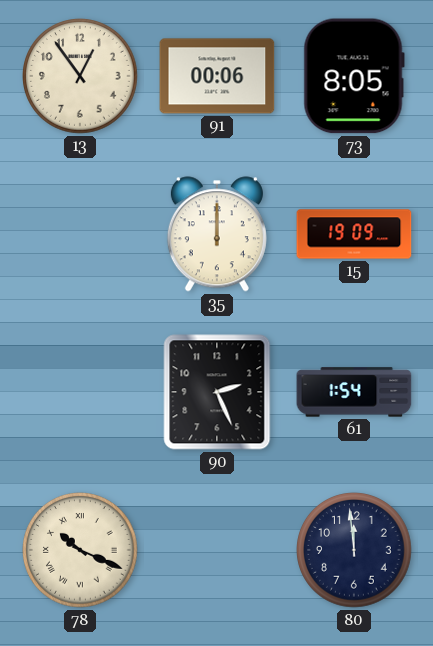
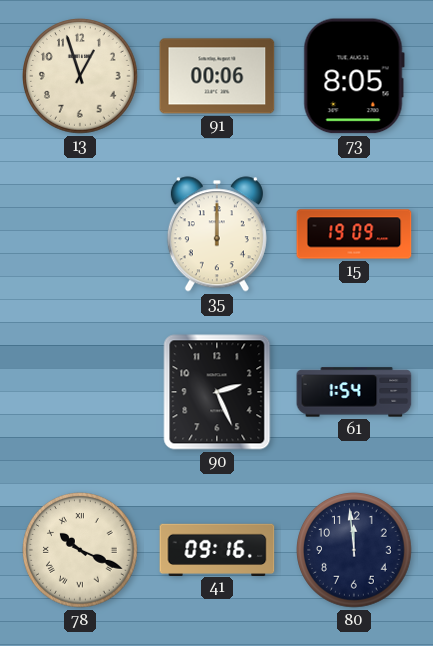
13: 12:54 -> 12:57
41: none -> 09:16
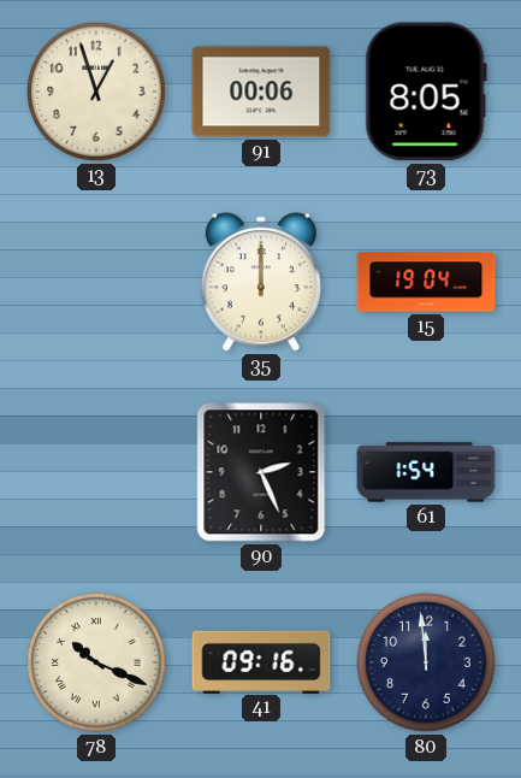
15: 19:09 -> 19:04
